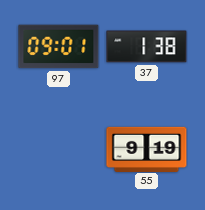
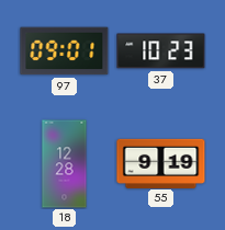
37: 1:38 -> 10:23
18: none -> 12:28
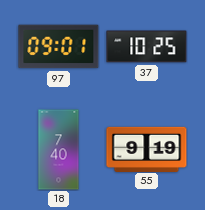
37: 10:23 -> 10:25
18: 12:28 -> 7:40
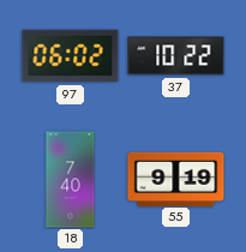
97: 09:01 -> 06:02
37: 10:25 -> 10:22
